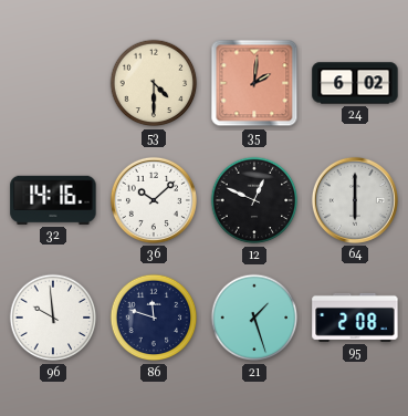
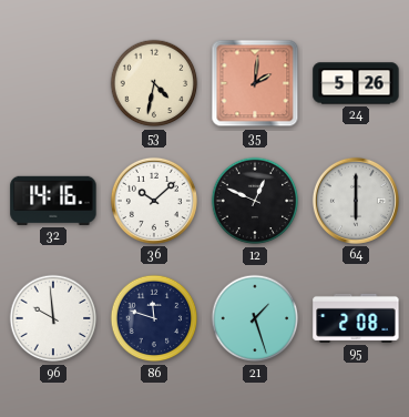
53: 4:30 -> 4:32
24: 6:02 -> 5:26
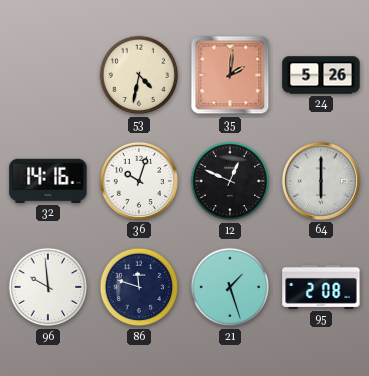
36: 10:08 -> 10:03
